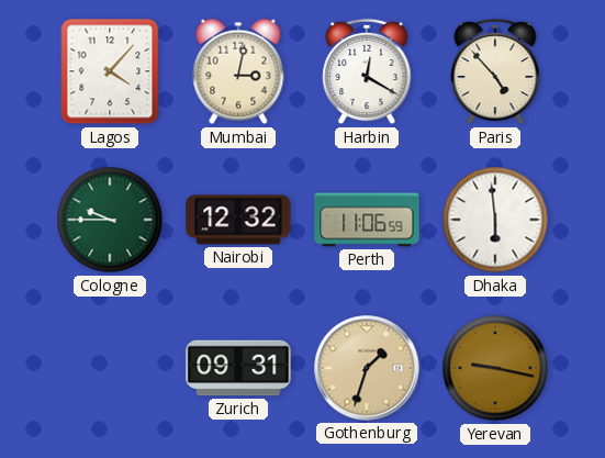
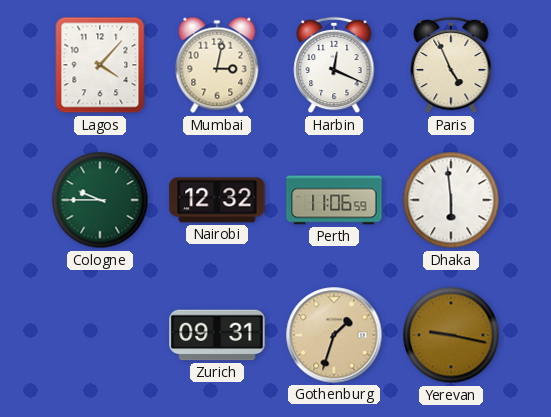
Harbin: 12:20 -> 12:19
Paris: 4:53 -> 4:56
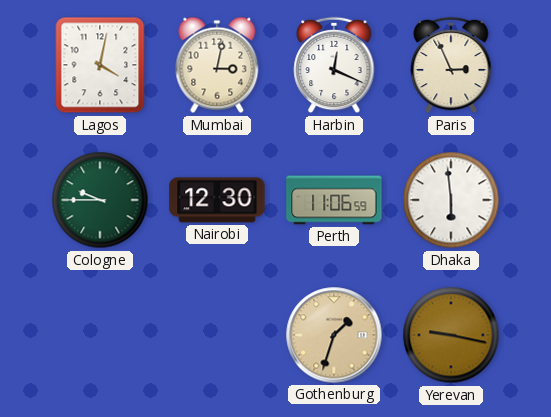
Lagos: 4:07 -> 4:02
Paris: 4:56 -> 2:56
Nairobi: 12:32 -> 12:30
Zurich: 09:31 -> none
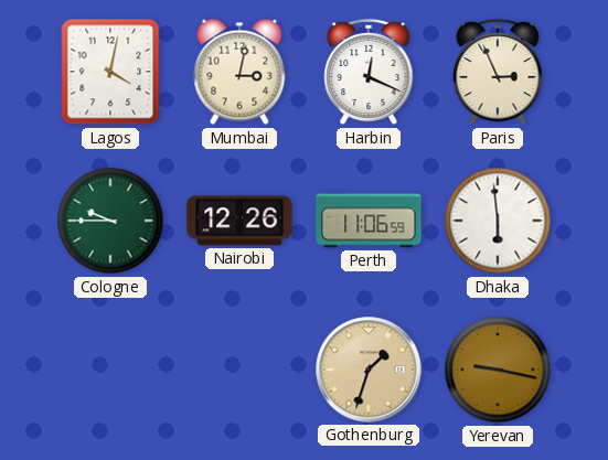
Nairobi: 12:30 -> 12:26
